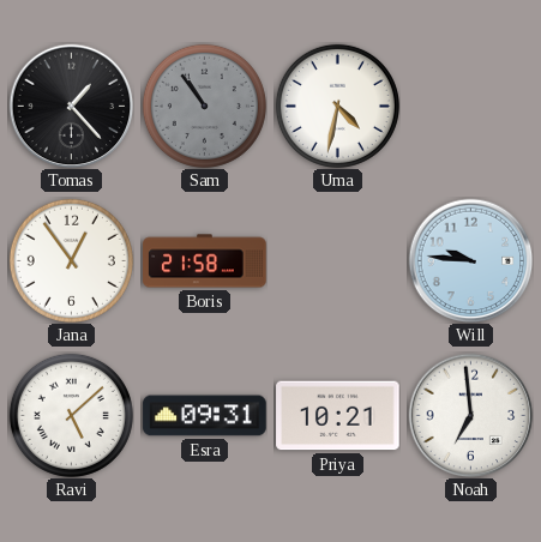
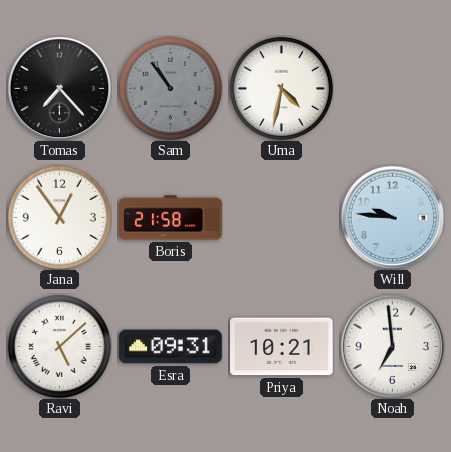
Tomas: 1:23 -> 7:23
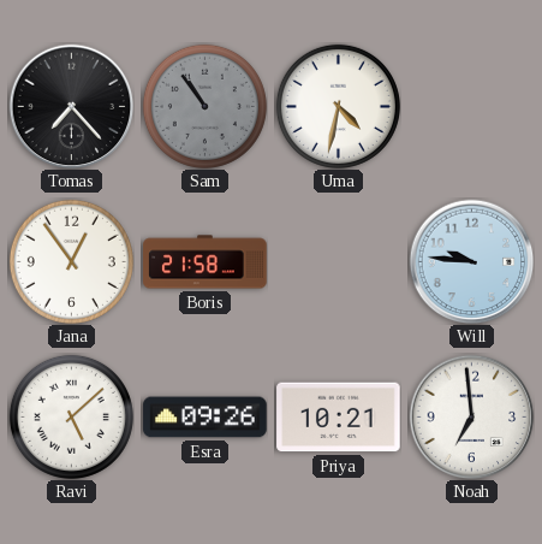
Esra: 09:31 -> 09:26
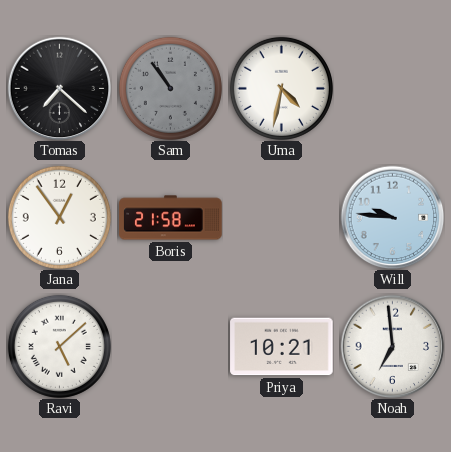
Tomas: 7:23 -> 7:22
Esra: 09:26 -> none
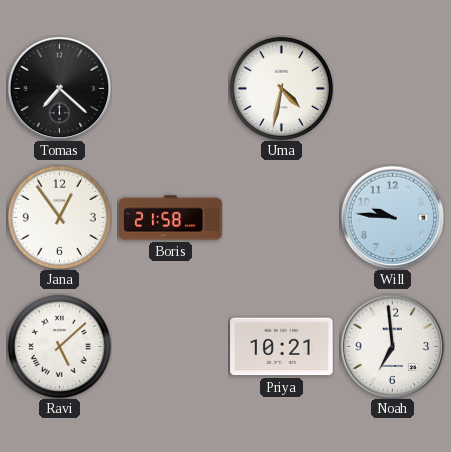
Sam: 10:54 -> none
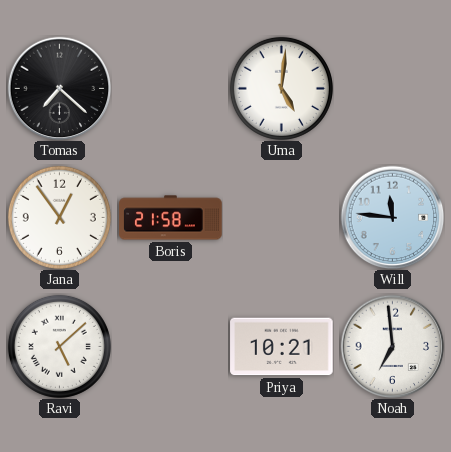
Uma: 4:32 -> 5:01
Will: 9:46 -> 11:46
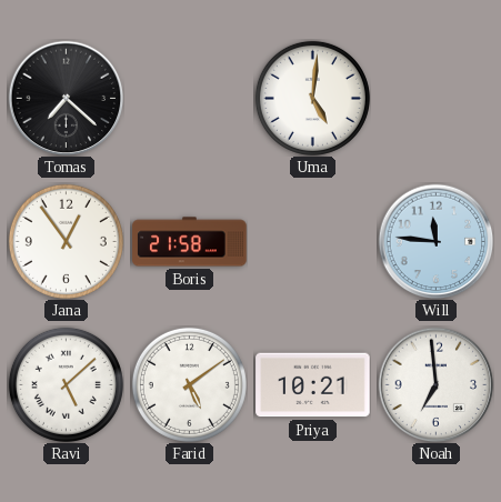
Farid: none -> 5:09
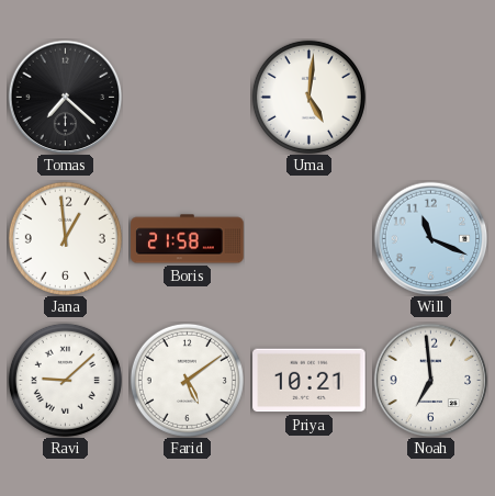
Jana: 12:54 -> 12:59
Will: 11:46 -> 11:19
Ravi: 5:08 -> 9:08
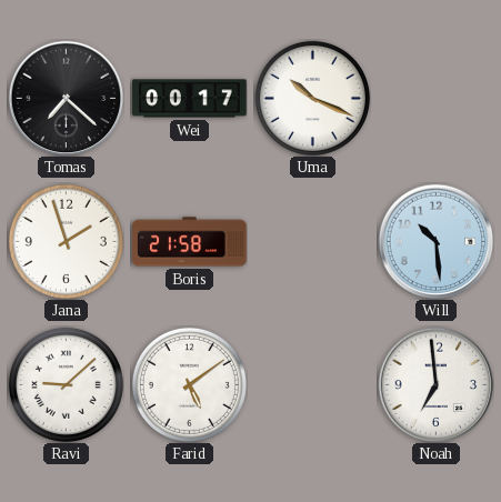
Wei: none -> 00:17
Uma: 5:01 -> 10:19
Jana: 12:59 -> 1:57
Will: 11:19 -> 10:29
Priya: 10:21 -> none
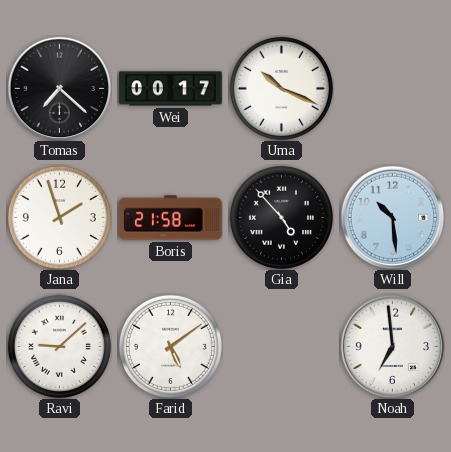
Gia: none -> 4:53
